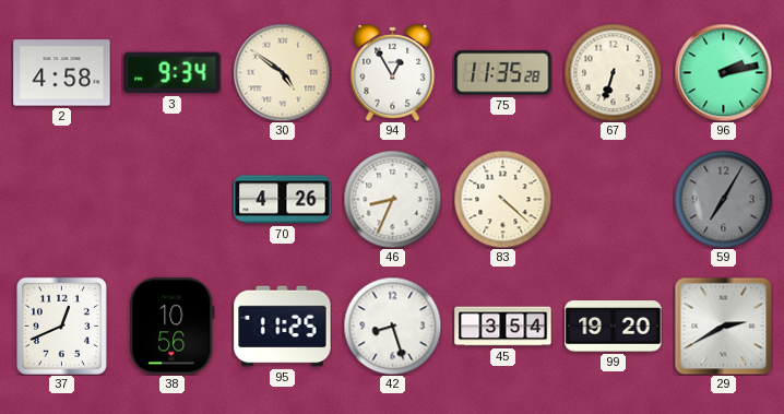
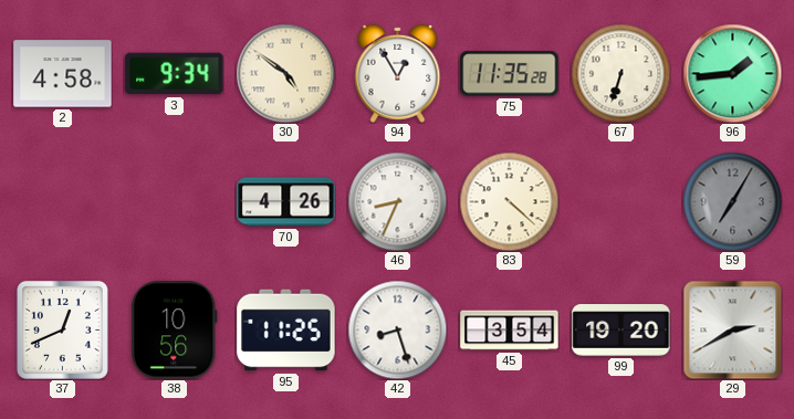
96: 2:13 -> 1:44
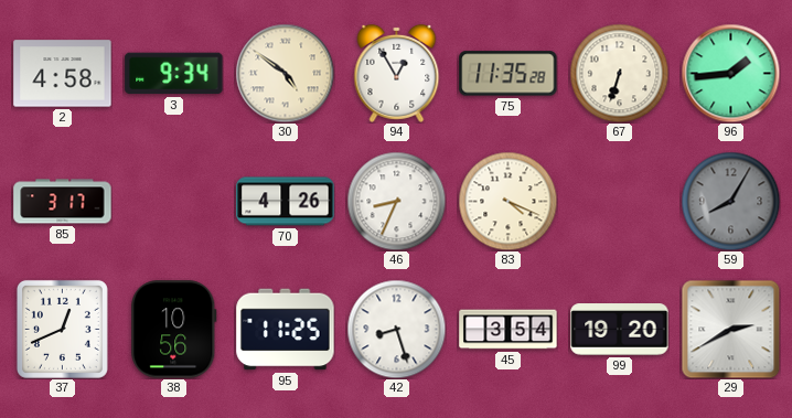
85: none -> 3:17
83: 4:22 -> 4:19
59: 7:05 -> 8:05
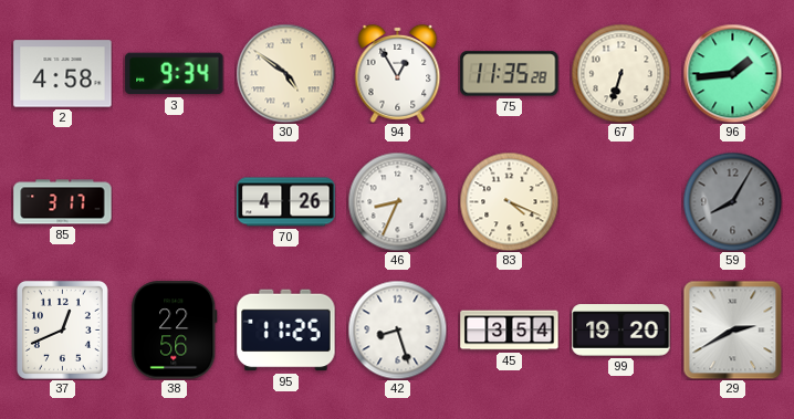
38: 10:56 -> 22:56
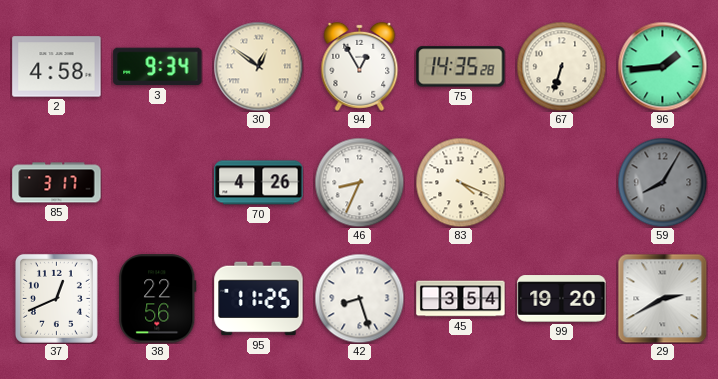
30: 4:51 -> 12:51
75: 11:35 -> 14:35
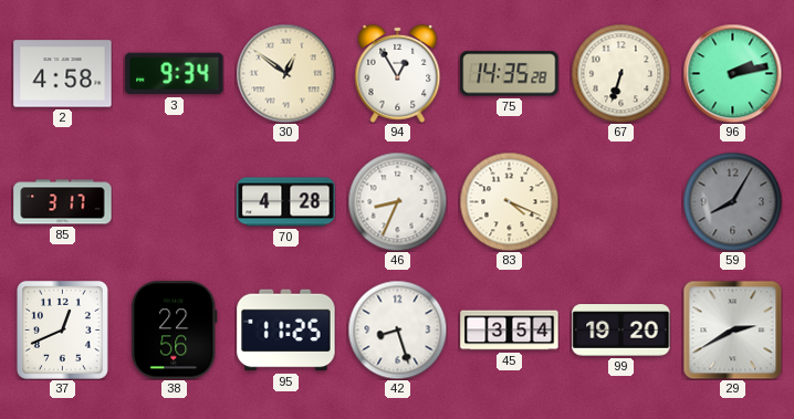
96: 1:44 -> 2:13
70: 4:26 -> 4:28
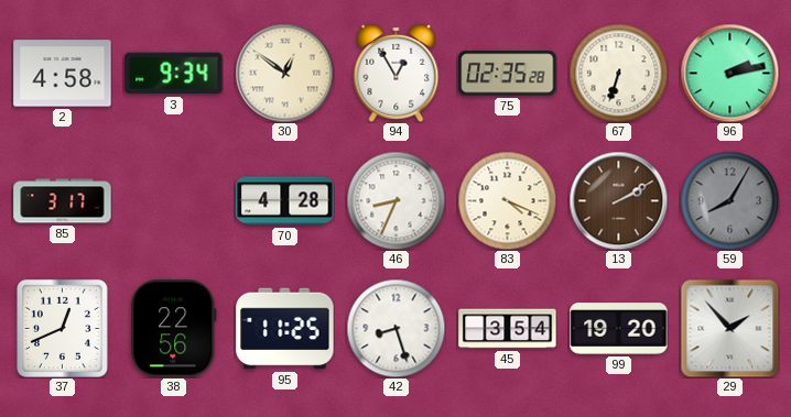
75: 14:35 -> 02:35
13: none -> 2:10
29: 2:40 -> 1:53
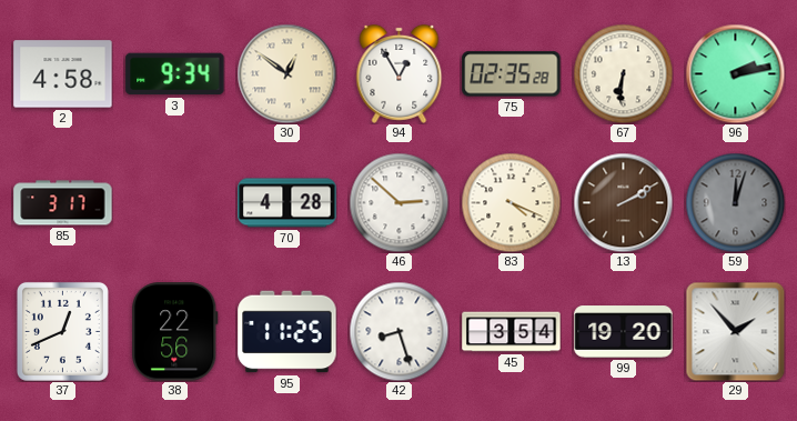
67: 6:33 -> 6:31
46: 8:34 -> 2:52
59: 8:05 -> 12:03
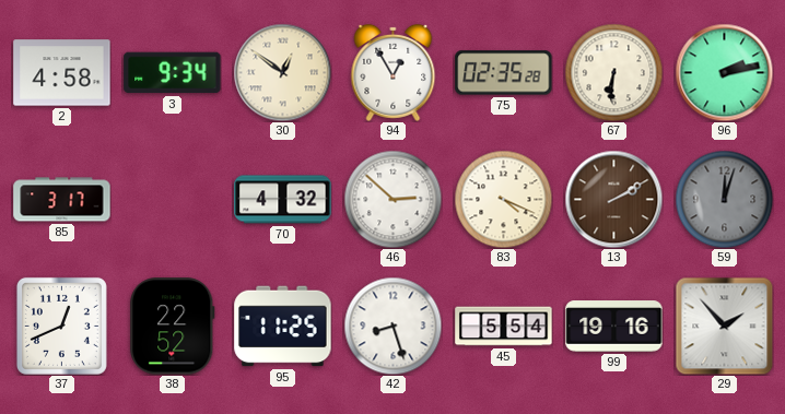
70: 4:28 -> 4:32
38: 22:56 -> 22:52
45: 3:54 -> 5:54
99: 19:20 -> 19:16
